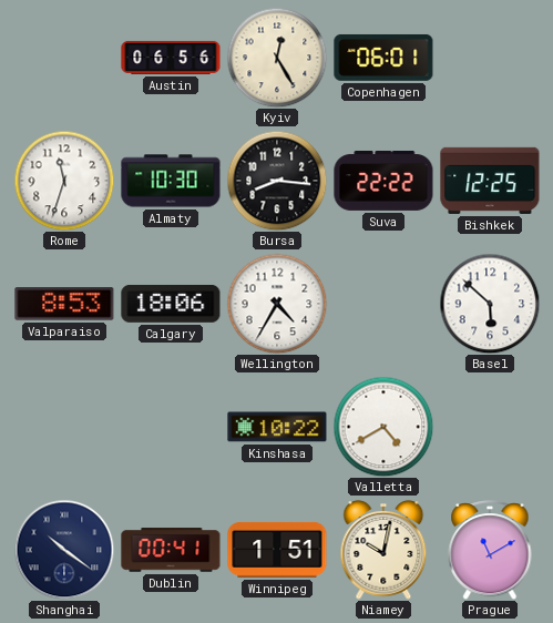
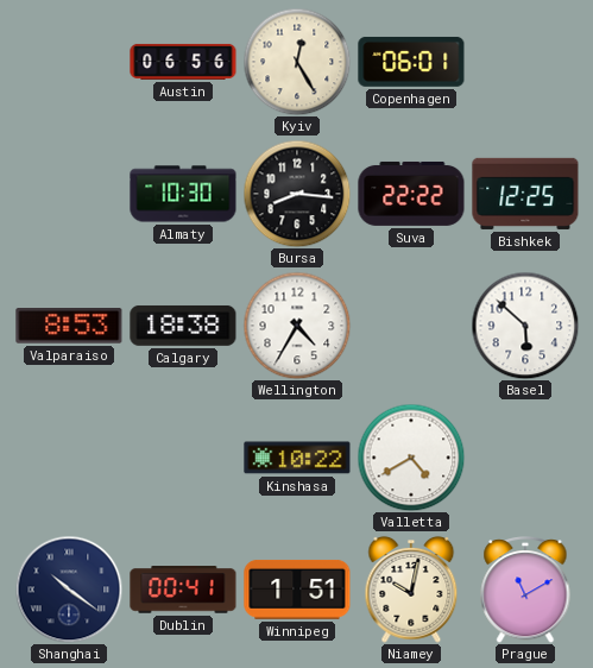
Rome: 11:33 -> none
Calgary: 18:06 -> 18:38
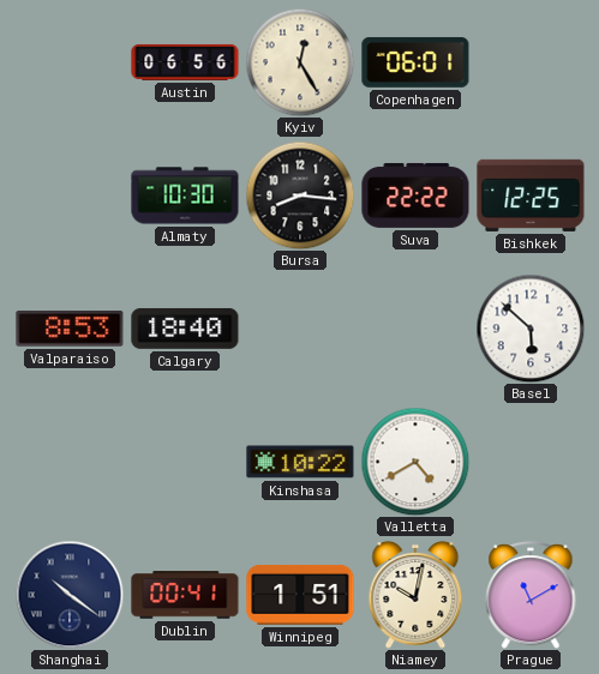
Calgary: 18:38 -> 18:40
Wellington: 4:35 -> none
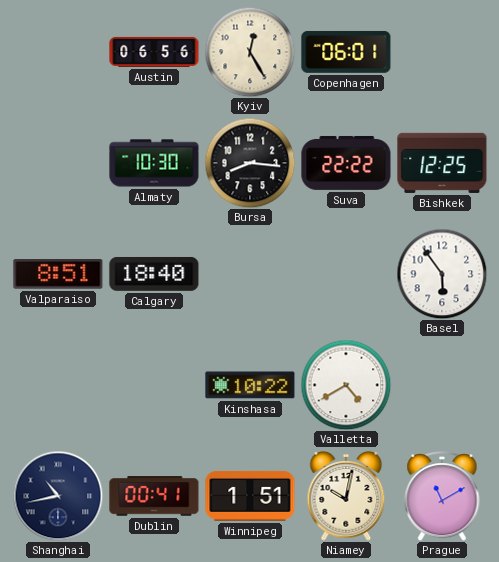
Valparaiso: 8:53 -> 8:51
Basel: 5:52 -> 5:54
Shanghai: 10:21 -> 10:43
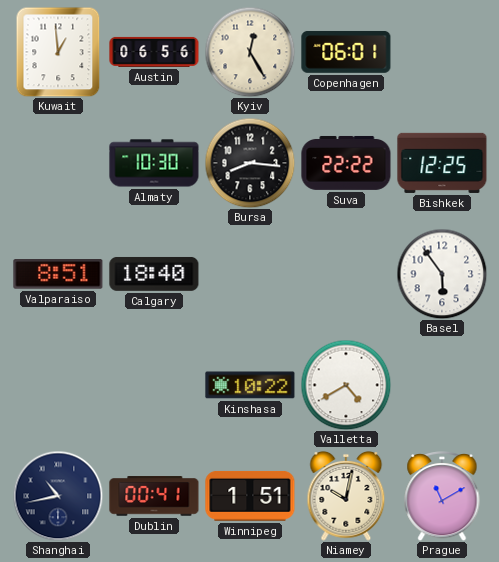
Kuwait: none -> 12:59
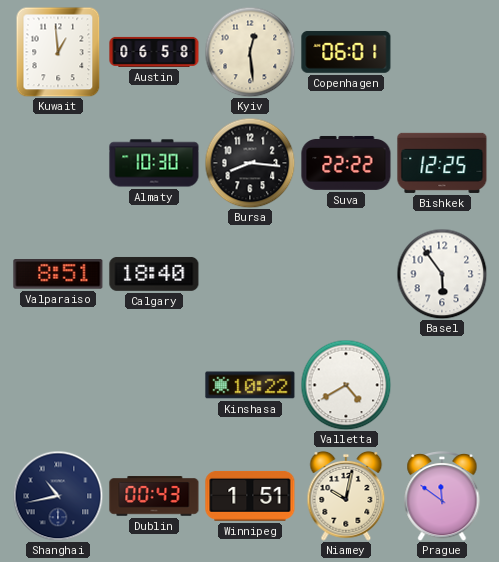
Austin: 06:56 -> 06:58
Kyiv: 12:25 -> 12:29
Dublin: 00:41 -> 00:43
Prague: 11:10 -> 11:51
